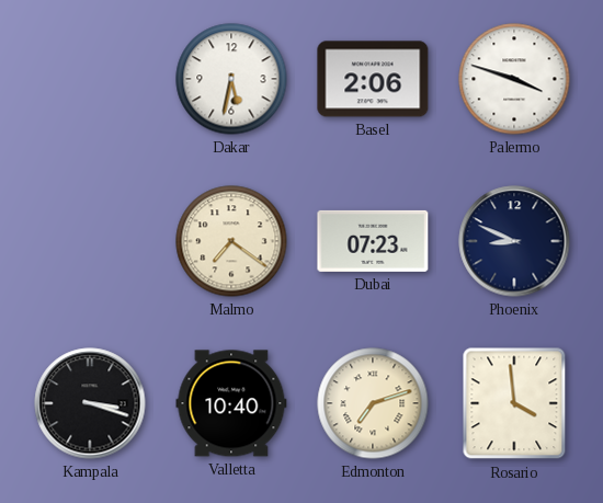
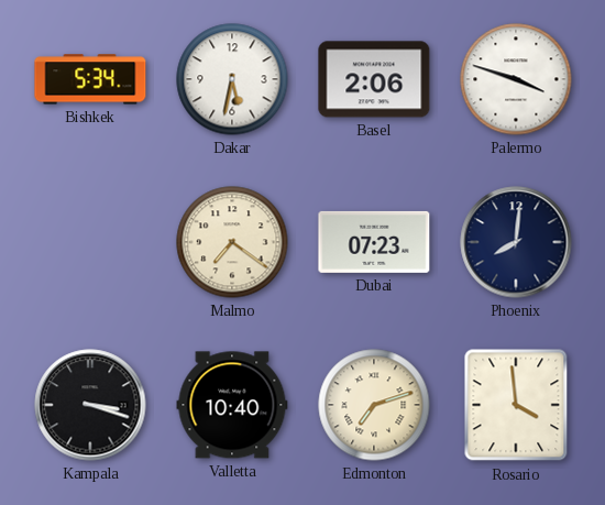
Bishkek: none -> 5:34
Phoenix: 8:49 -> 8:01
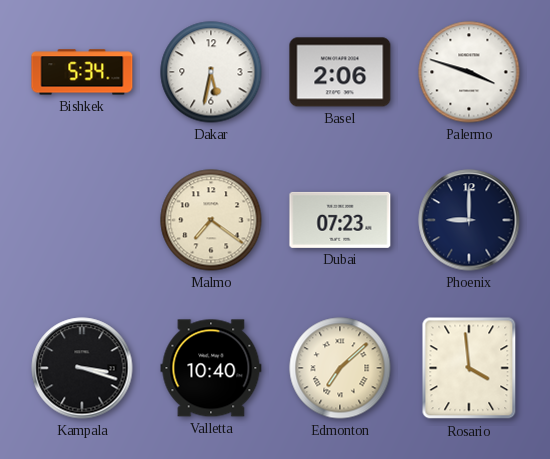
Phoenix: 8:01 -> 9:00
Edmonton: 7:12 -> 7:08
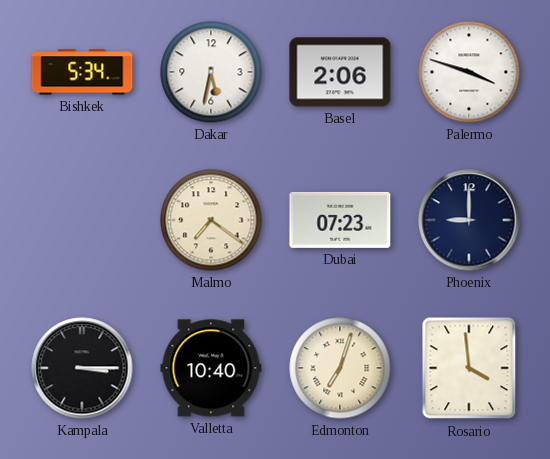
Kampala: 3:18 -> 3:15
Edmonton: 7:08 -> 7:03
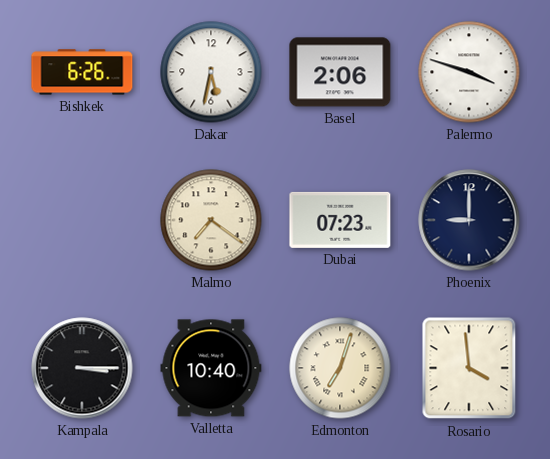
Bishkek: 5:34 -> 6:26
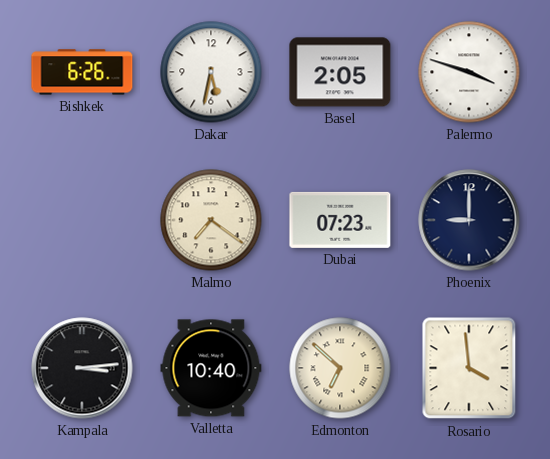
Basel: 2:06 -> 2:05
Kampala: 3:15 -> 3:14
Edmonton: 7:03 -> 6:52
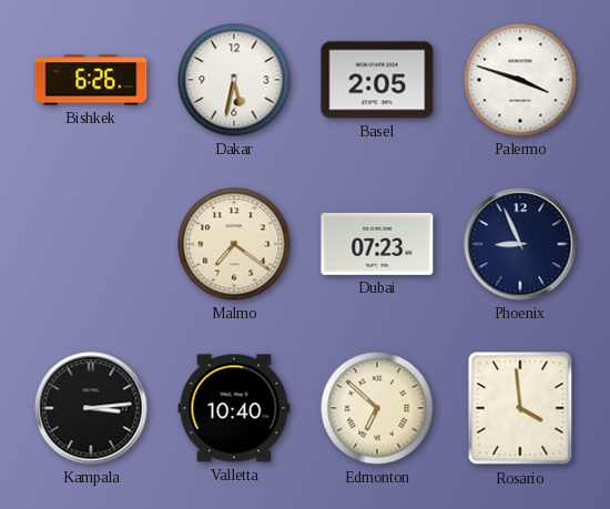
Phoenix: 9:00 -> 8:56
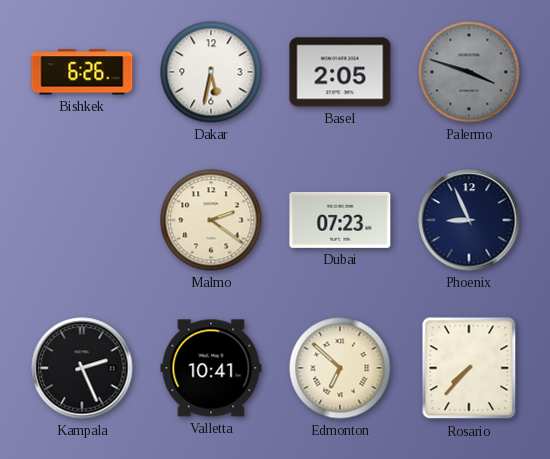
Palermo dial: white -> grey
Malmo: 7:21 -> 2:21
Kampala: 3:14 -> 2:26
Valletta: 10:40 -> 10:41
Rosario: 3:59 -> 7:37
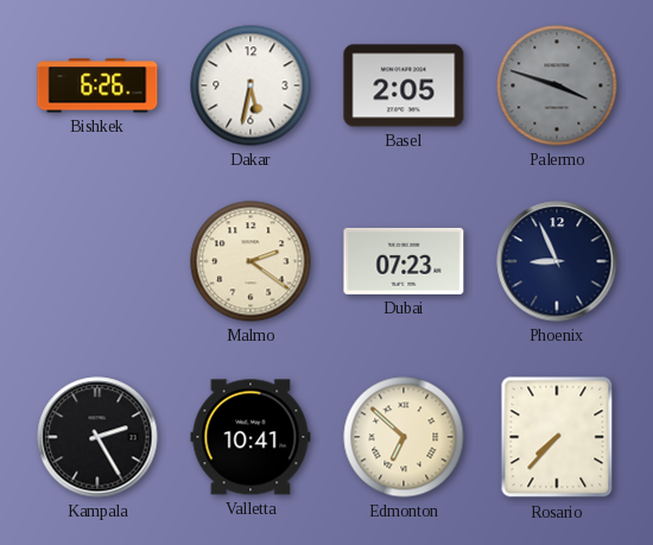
Kampala: 2:26 -> 2:25
